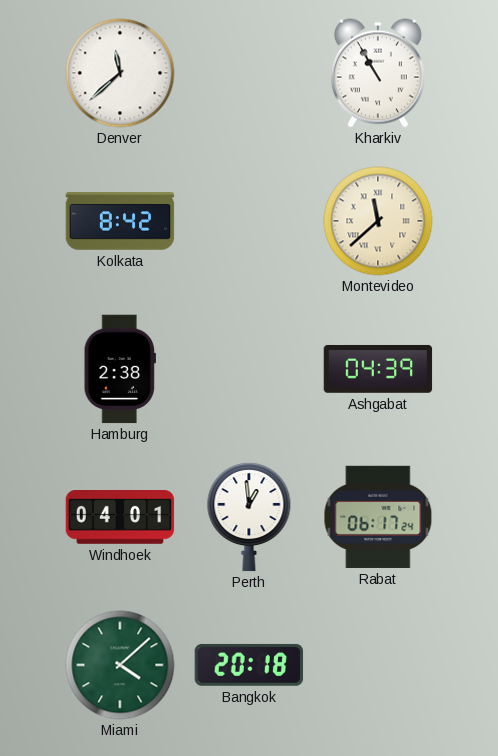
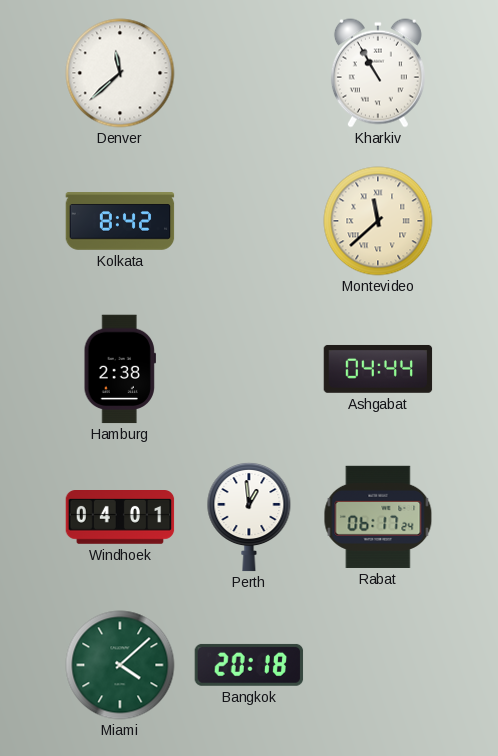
Ashgabat: 04:39 -> 04:44
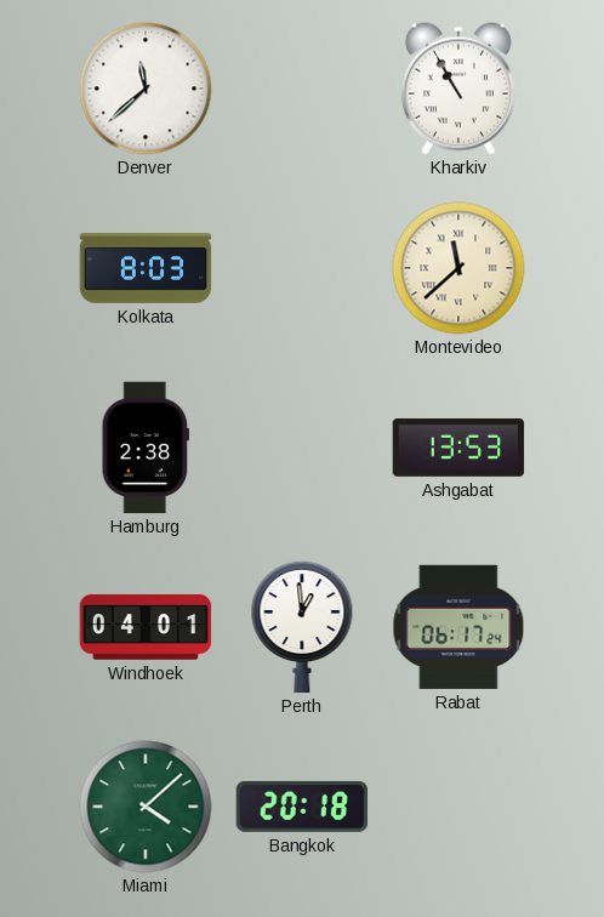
Kolkata: 8:42 -> 8:03
Ashgabat: 04:44 -> 13:53
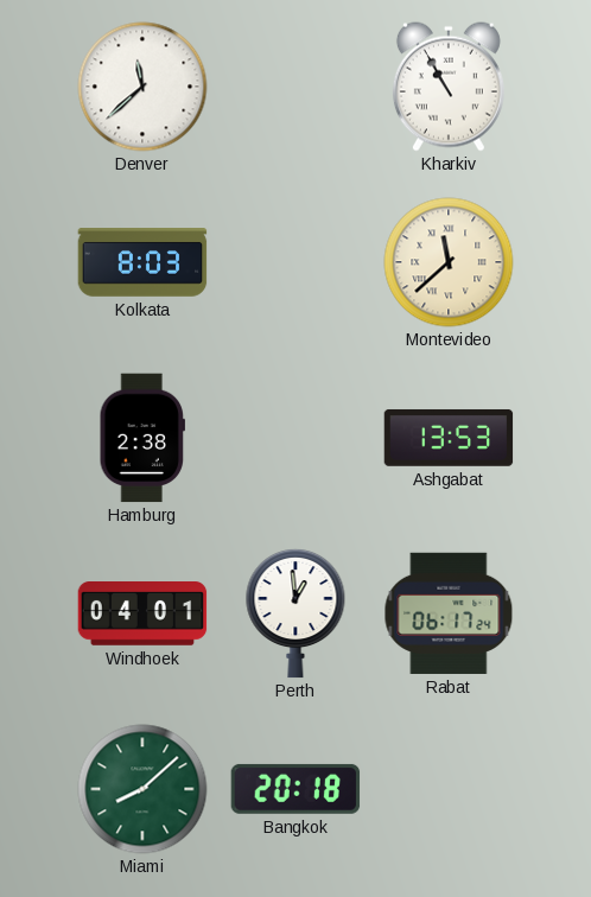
Miami: 4:08 -> 8:08
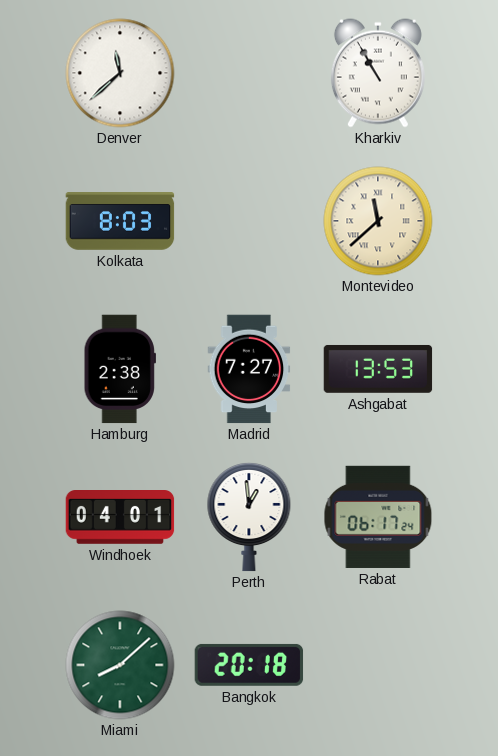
Madrid: none -> 7:27
